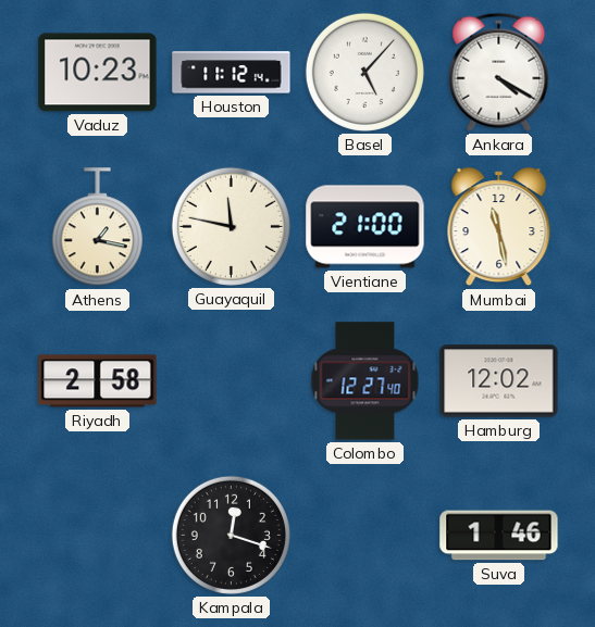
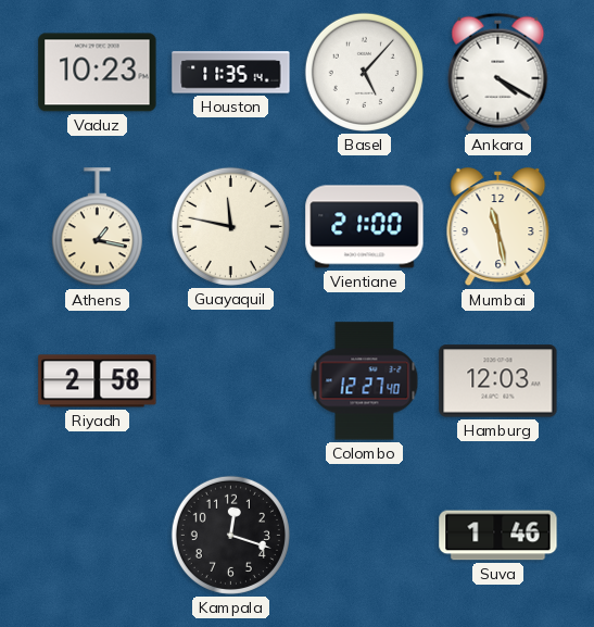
Houston: 11:12 -> 11:35
Hamburg: 12:02 -> 12:03
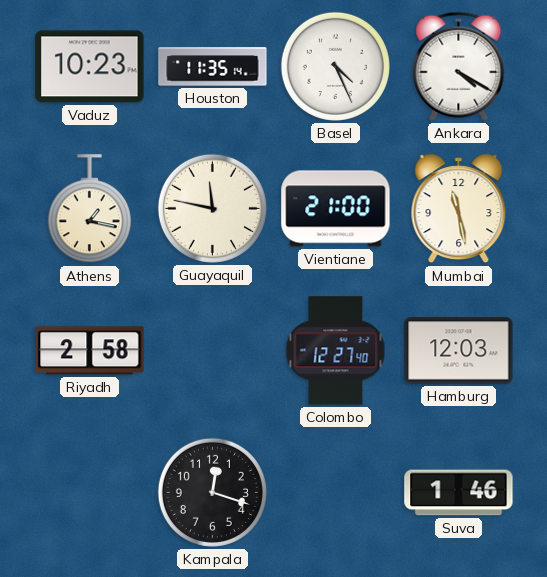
Basel: 5:07 -> 4:26
